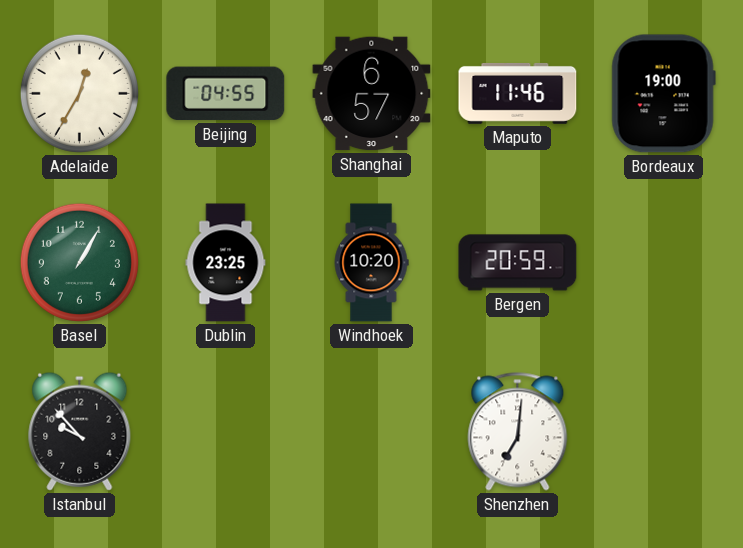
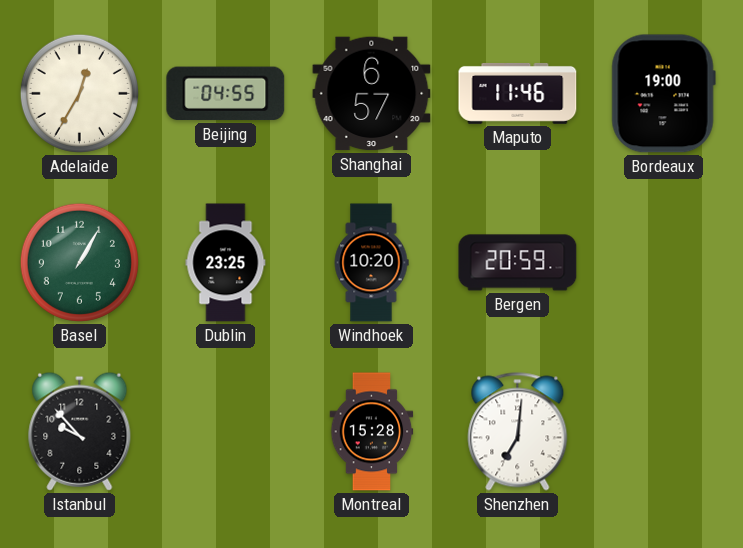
Montreal: none -> 15:28
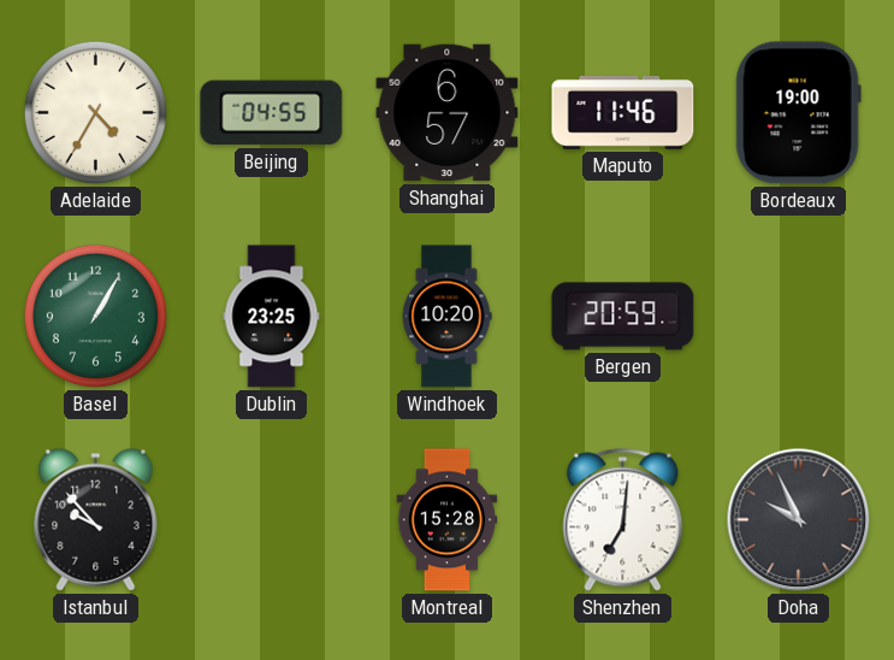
Adelaide: 12:35 -> 4:35
Doha: none -> 9:56
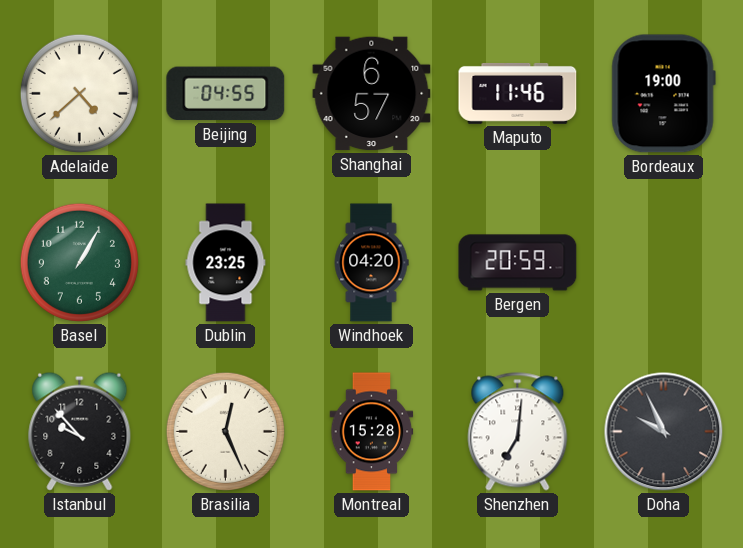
Adelaide: 4:35 -> 4:38
Windhoek: 10:20 -> 04:20
Brasilia: none -> 12:26
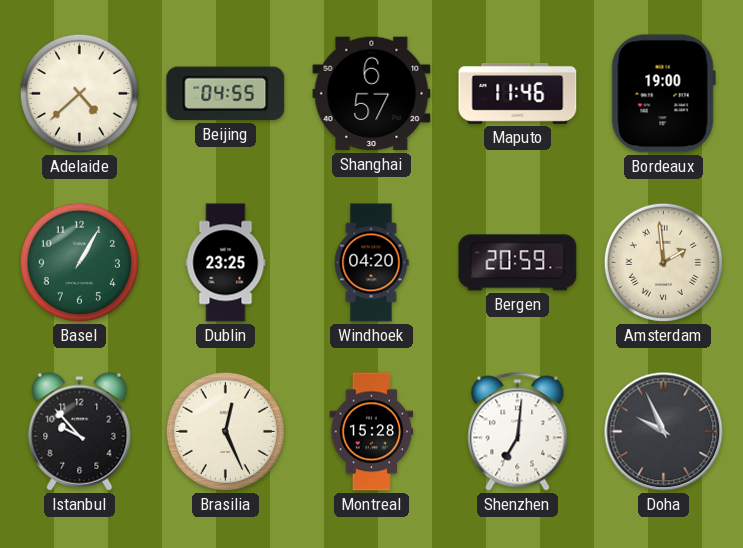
Amsterdam: none -> 1:59
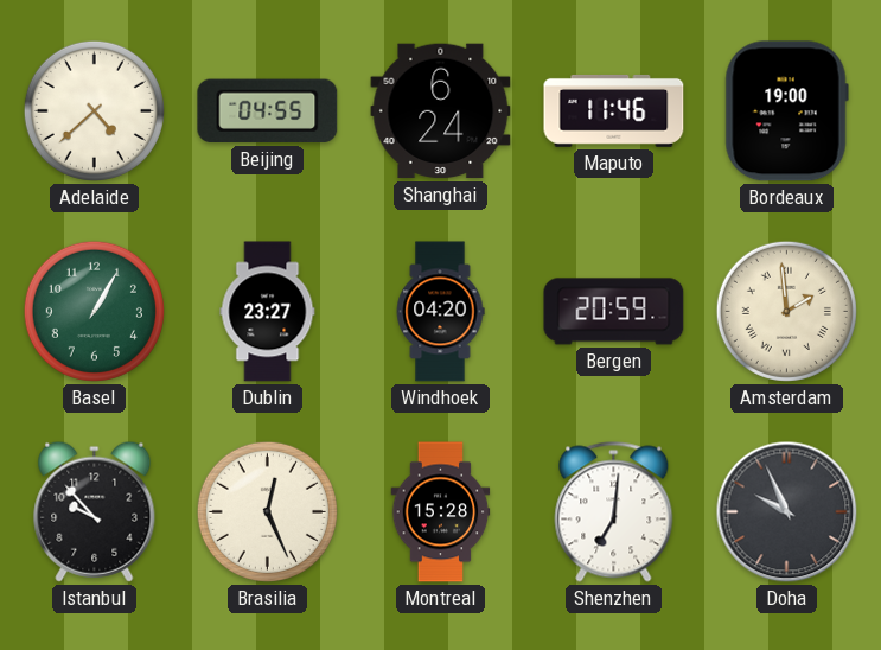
Shanghai: 6:57 -> 6:24
Dublin: 23:25 -> 23:27
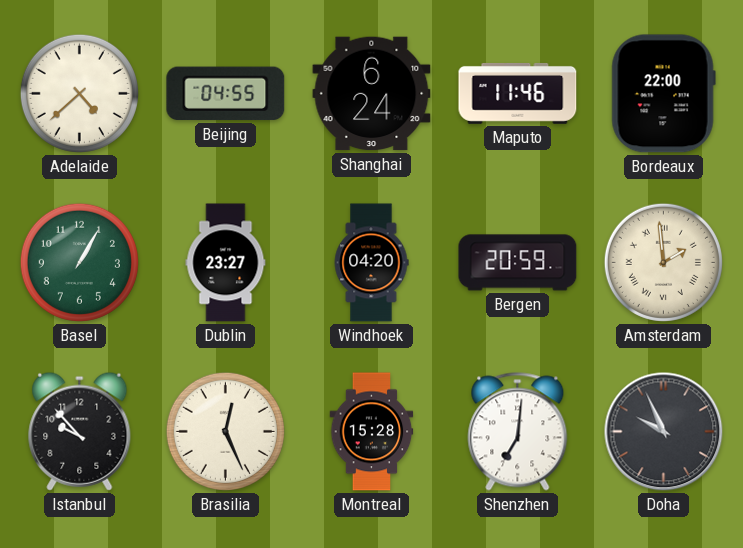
Bordeaux: 19:00 -> 22:00
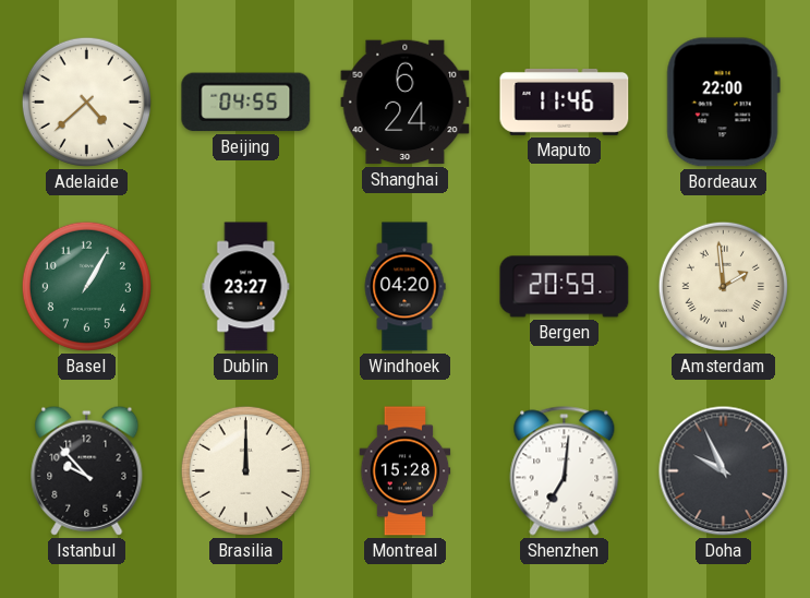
Brasilia: 12:26 -> 12:00
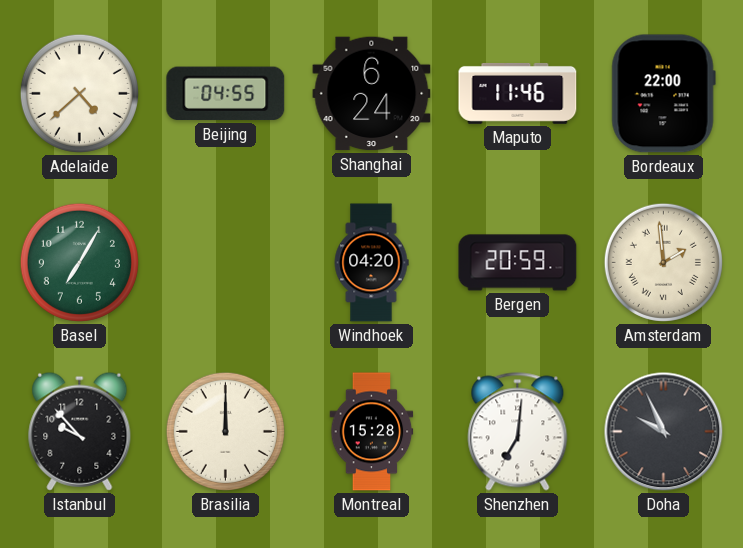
Basel: 1:05 -> 7:05
Dublin: 23:27 -> none
